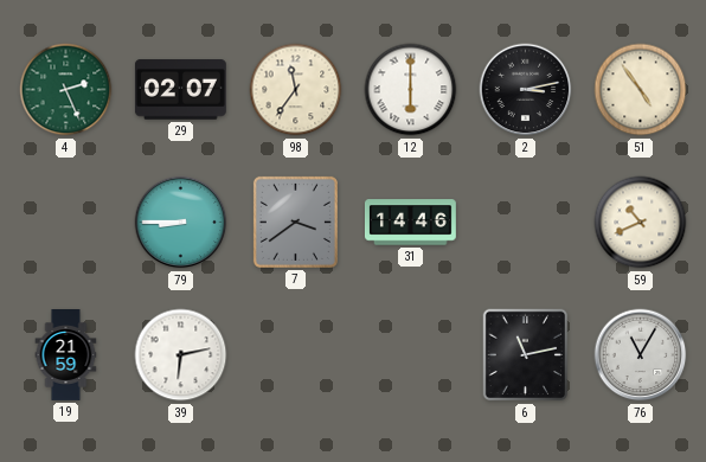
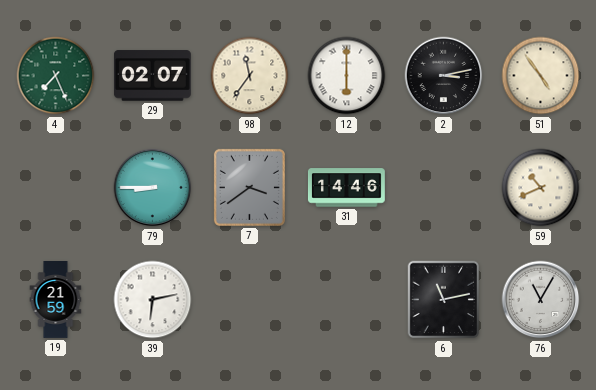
4: 2:26 -> 7:26
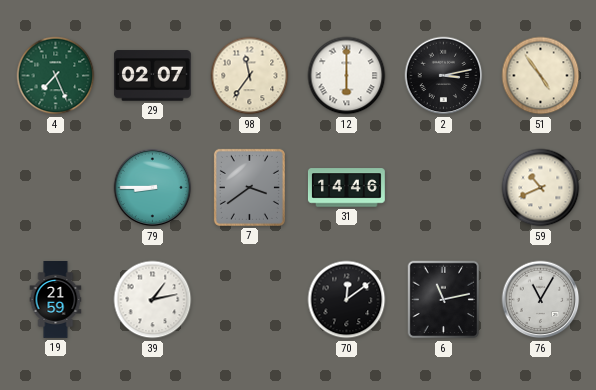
39: 6:13 -> 1:13
70: none -> 12:09
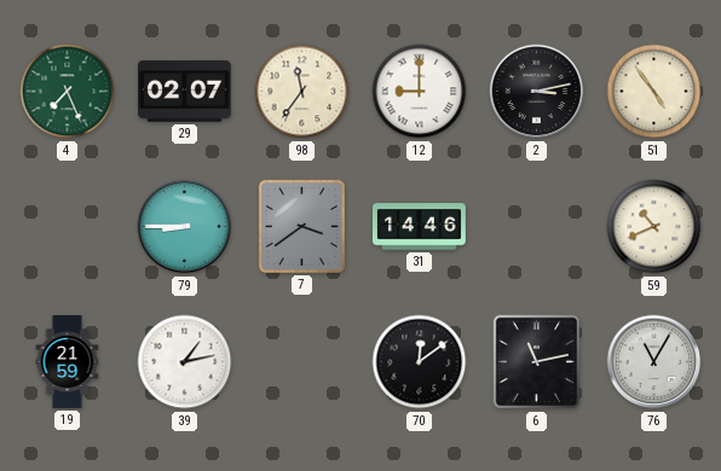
12: 6:00 -> 9:00
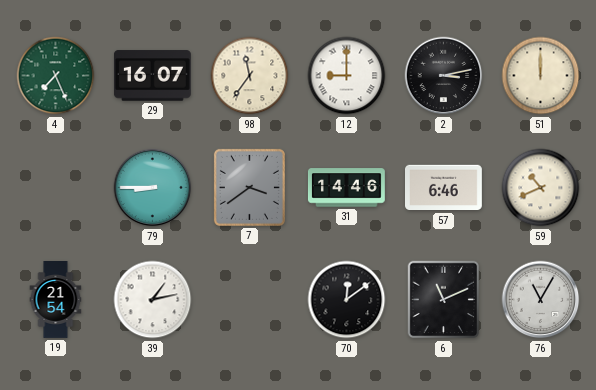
29: 02:07 -> 16:07
51: 4:54 -> 12:00
57: none -> 6:46
19: 21:59 -> 21:54
6: 11:13 -> 11:11
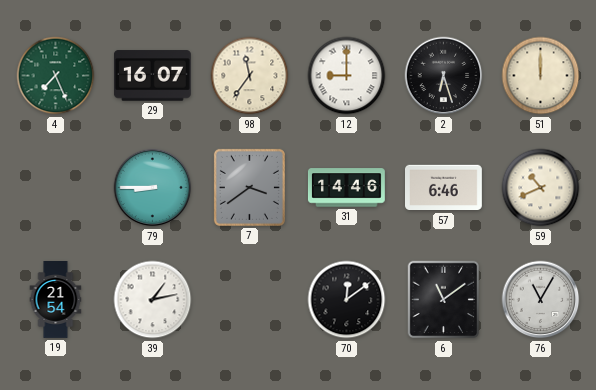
2: 3:13 -> 6:27
6: 11:11 -> 11:09
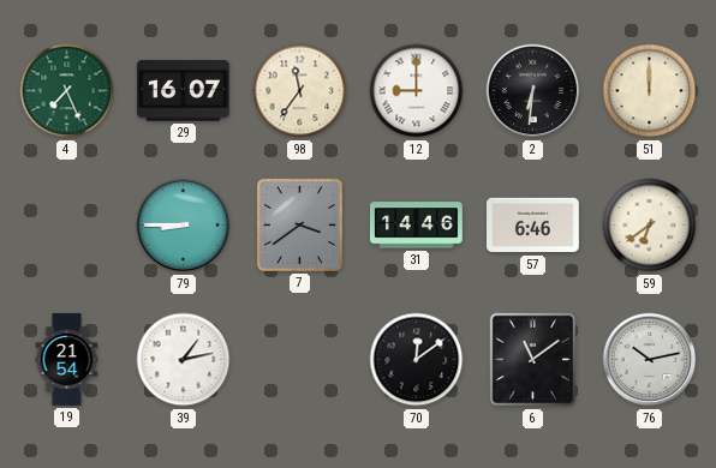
2: 6:27 -> 6:31
59: 10:41 -> 6:39
76: 11:05 -> 10:13
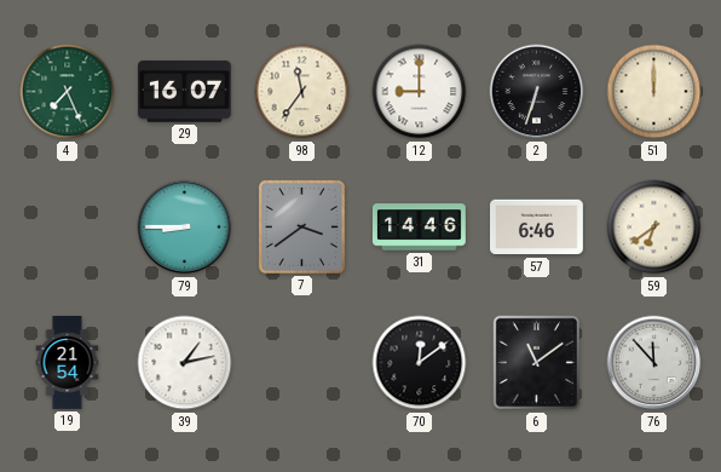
2: 6:31 -> 6:33
76: 10:13 -> 11:53
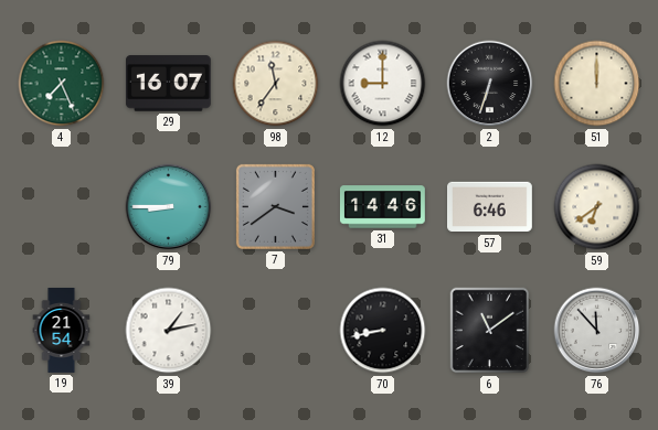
70: 12:09 -> 8:43
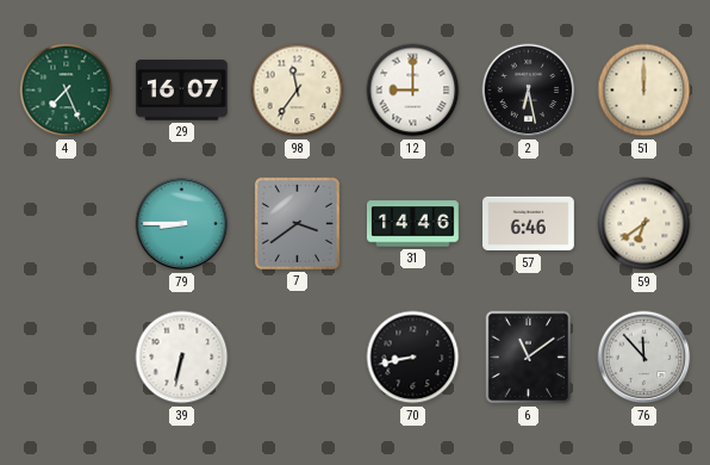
2: 6:33 -> 6:28
19: 21:54 -> none
39: 1:13 -> 6:32
